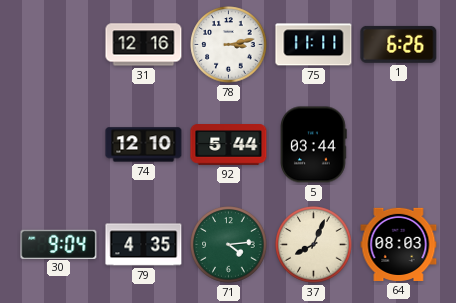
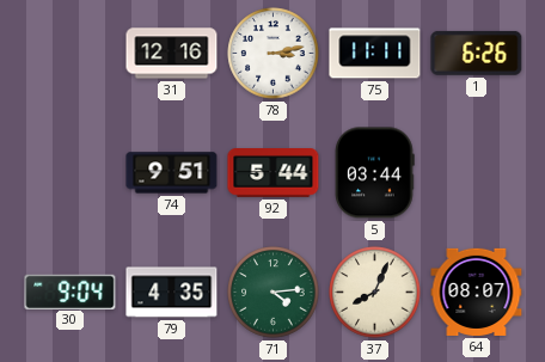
74: 12:10 -> 9:51
64: 08:03 -> 08:07
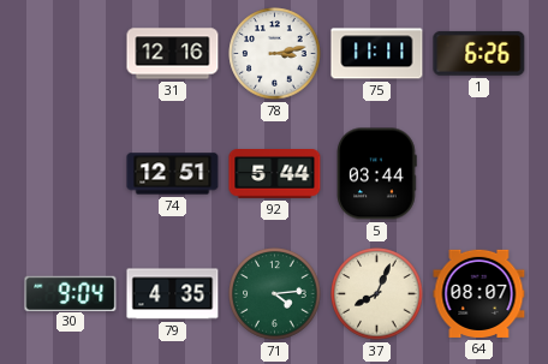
74: 9:51 -> 12:51
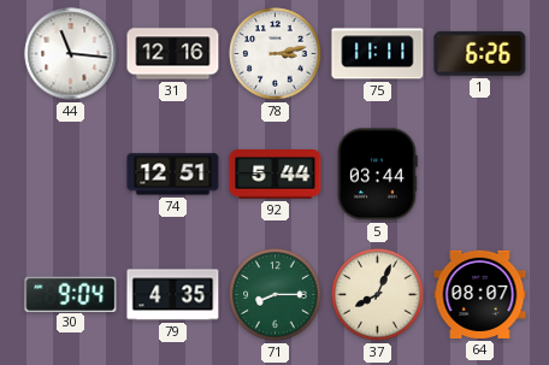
44: none -> 11:16
71: 4:14 -> 8:15
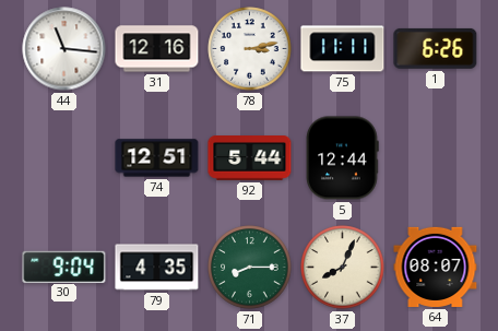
5: 03:44 -> 12:44
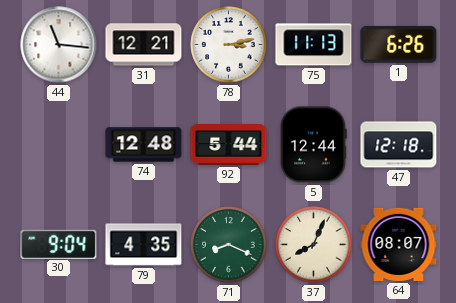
31: 12:16 -> 12:21
75: 11:11 -> 11:13
74: 12:51 -> 12:48
47: none -> 12:18
71: 8:15 -> 8:19
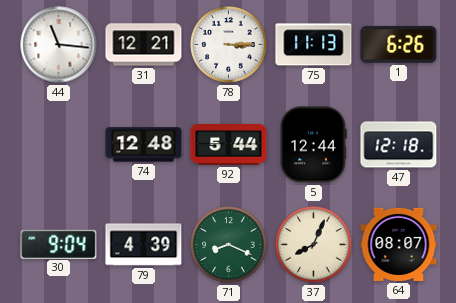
78: 3:13 -> 3:15
79: 4:35 -> 4:39
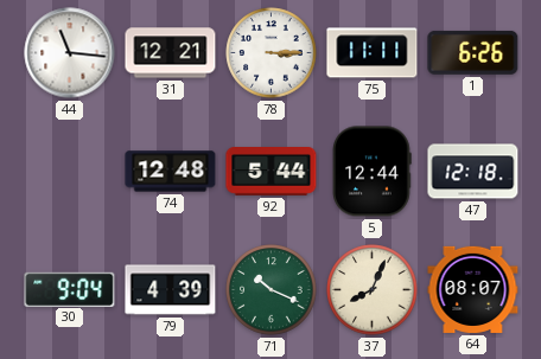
75: 11:13 -> 11:11
71: 8:19 -> 10:19
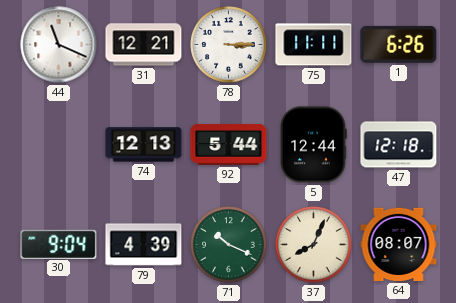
44: 11:16 -> 11:19
74: 12:48 -> 12:13
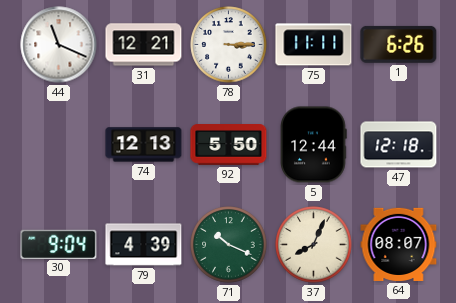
92: 5:44 -> 5:50
